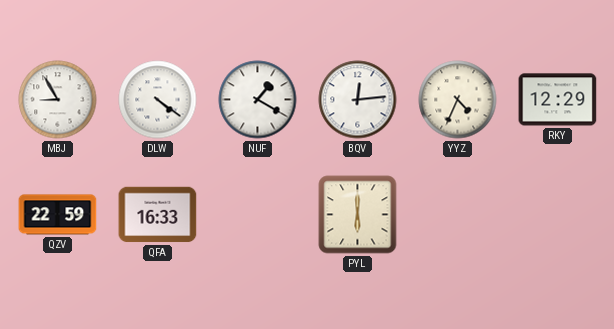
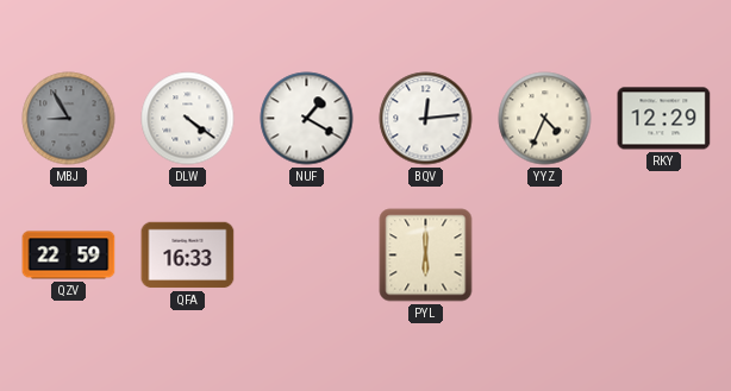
MBJ dial: white -> grey
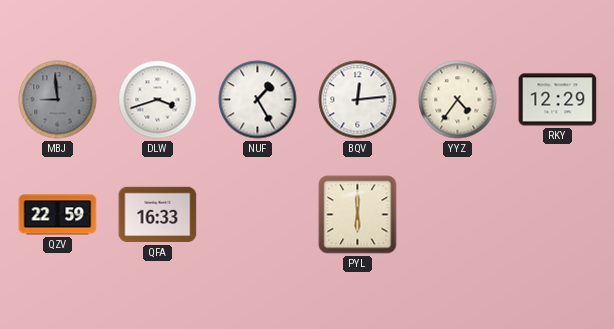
MBJ: 8:55 -> 8:59
DLW: 4:21 -> 3:42
NUF: 1:20 -> 1:25
YYZ: 4:34 -> 4:36
